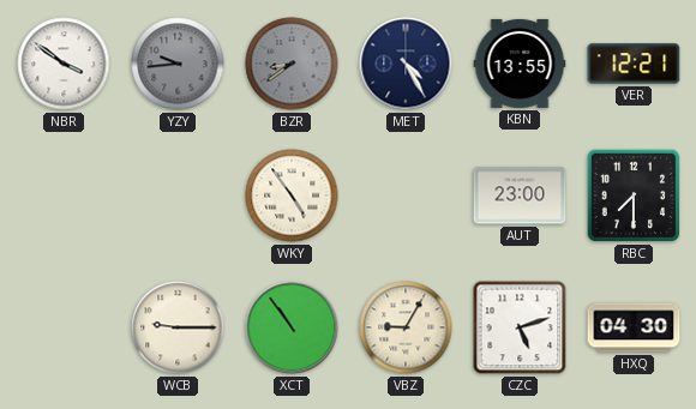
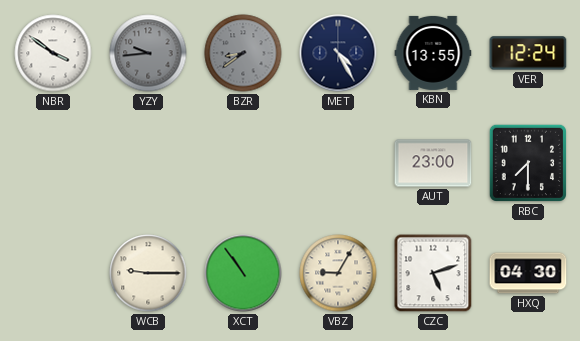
VER: 12:21 -> 12:24
WKY: 4:54 -> none
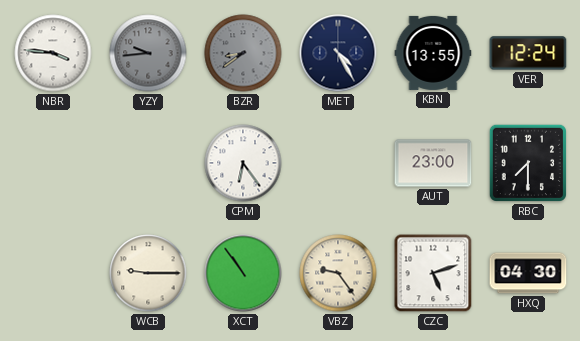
NBR: 3:51 -> 3:46
CPM: none -> 6:24
VBZ: 9:05 -> 9:24
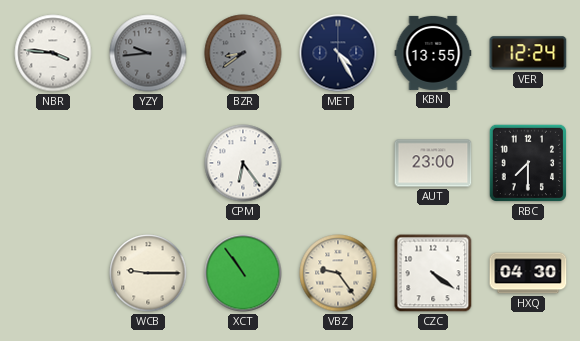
CZC: 5:12 -> 4:21
